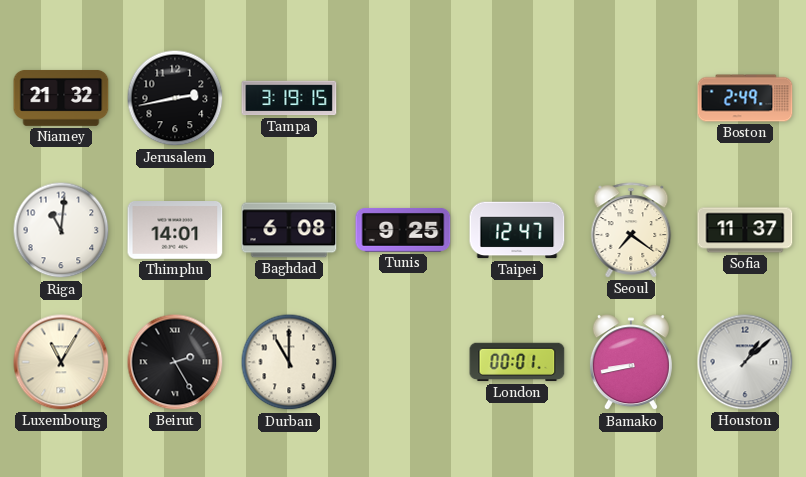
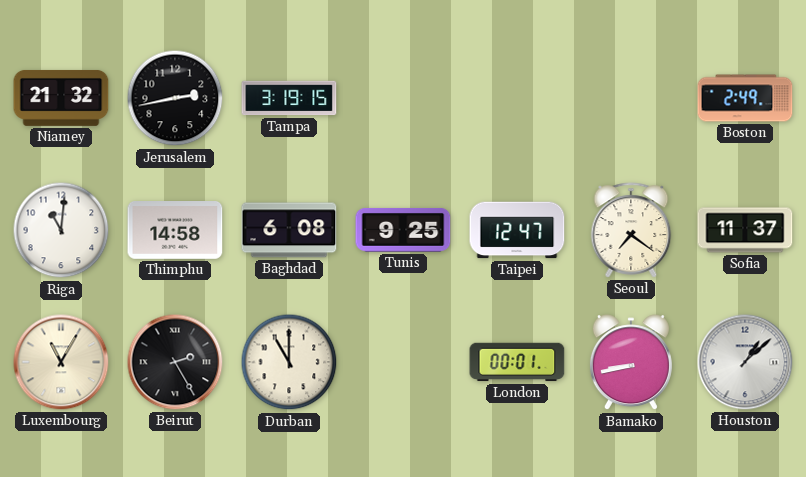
Thimphu: 14:01 -> 14:58
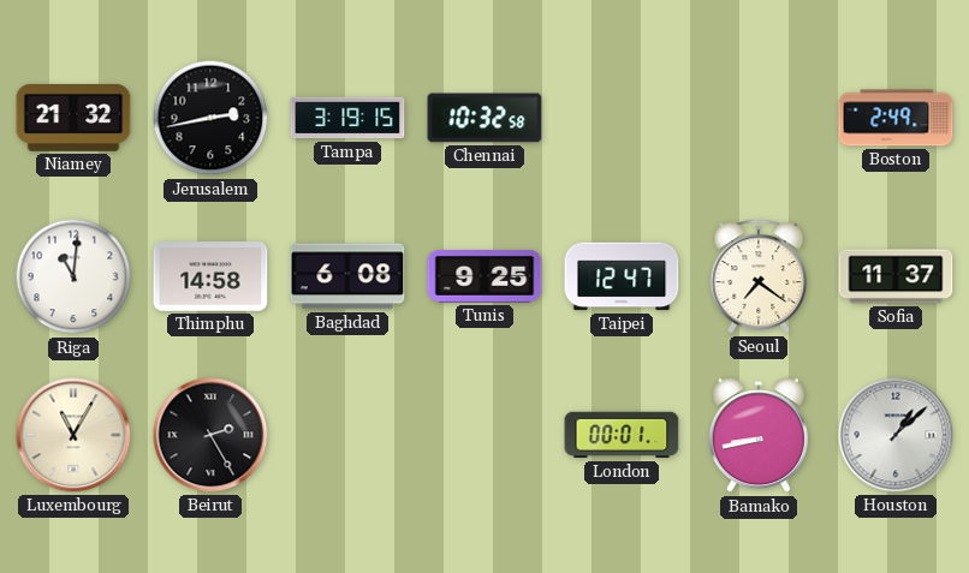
Chennai: none -> 10:32
Durban: 11:00 -> none
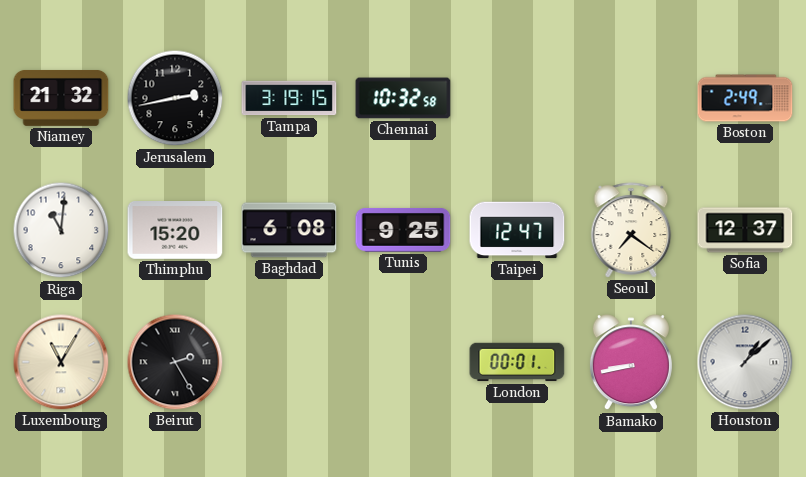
Thimphu: 14:58 -> 15:20
Sofia: 11:37 -> 12:37
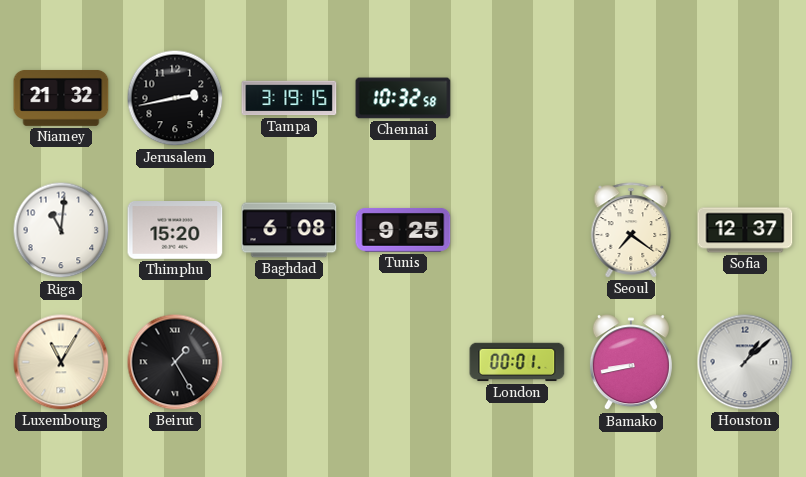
Boston: 2:49 -> none
Taipei: 12:47 -> none
Beirut: 2:25 -> 1:25
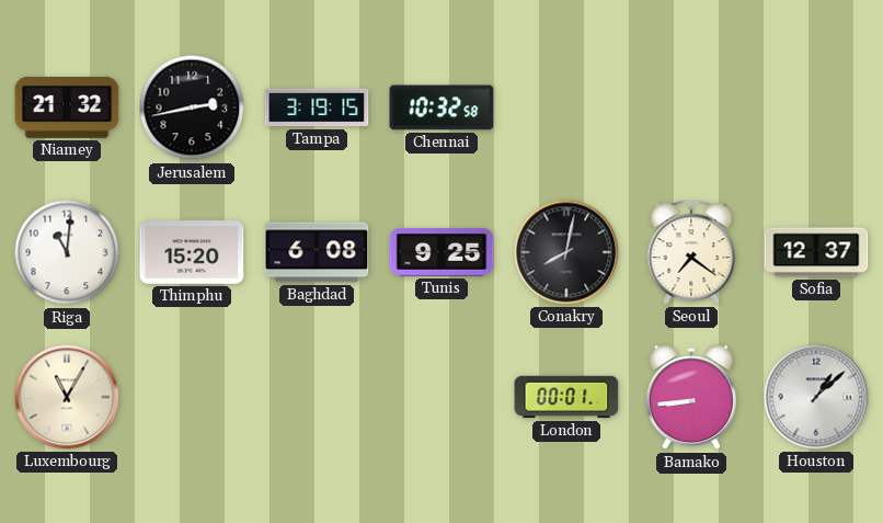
Conakry: none -> 8:02
Beirut: 1:25 -> none
Bamako: 8:43 -> 8:44
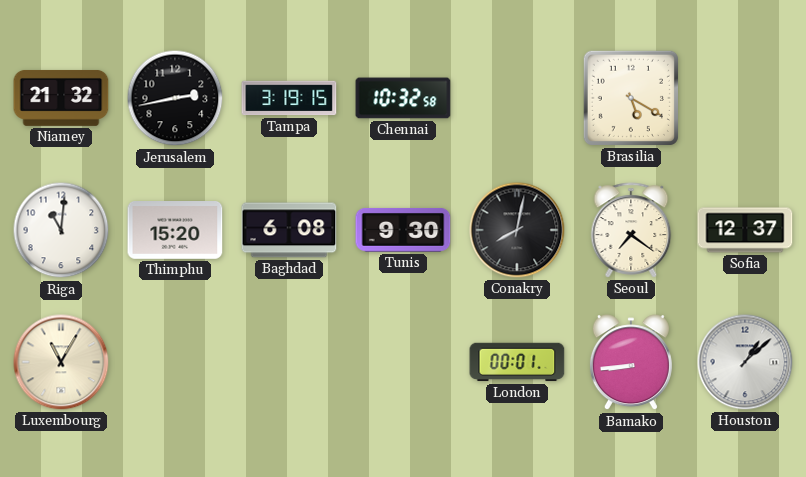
Brasilia: none -> 5:20
Tunis: 9:25 -> 9:30
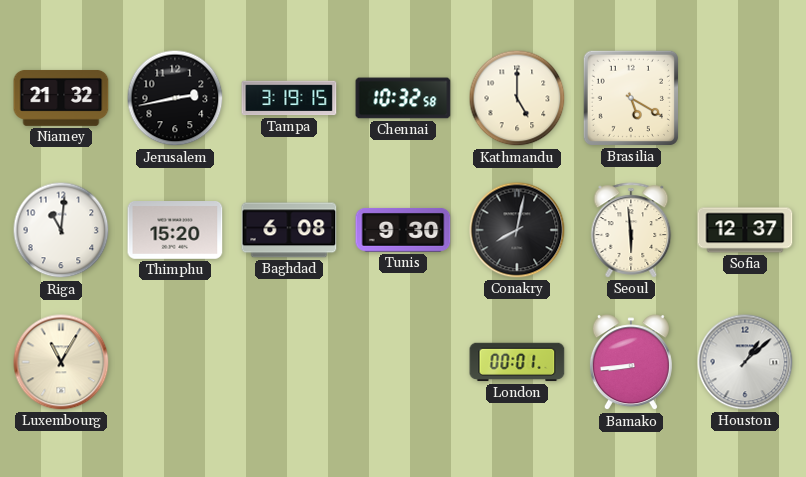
Kathmandu: none -> 5:00
Seoul: 7:21 -> 5:59
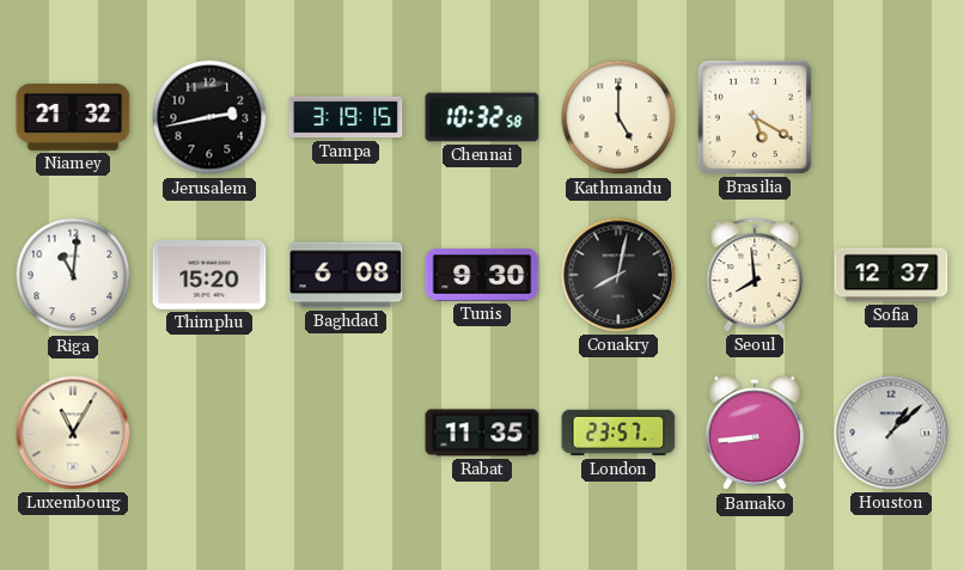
Seoul: 5:59 -> 7:59
Rabat: none -> 11:35
London: 00:01 -> 23:57
